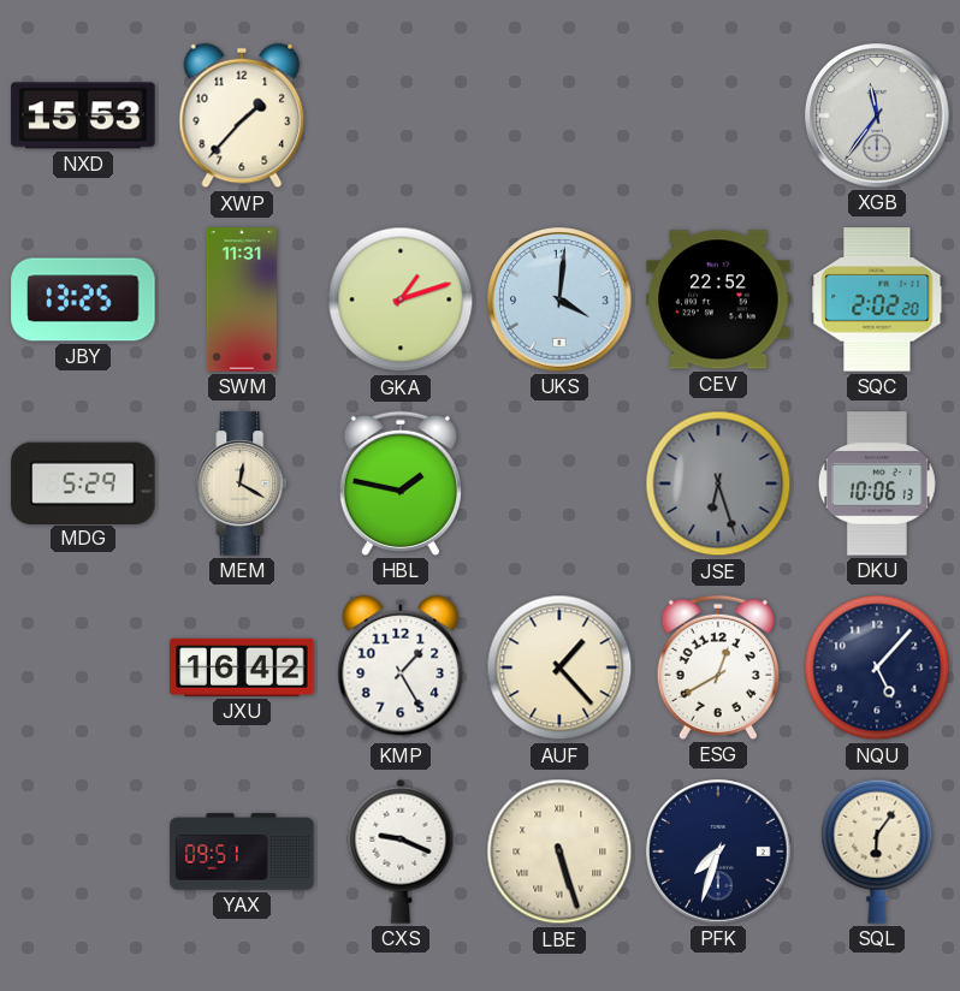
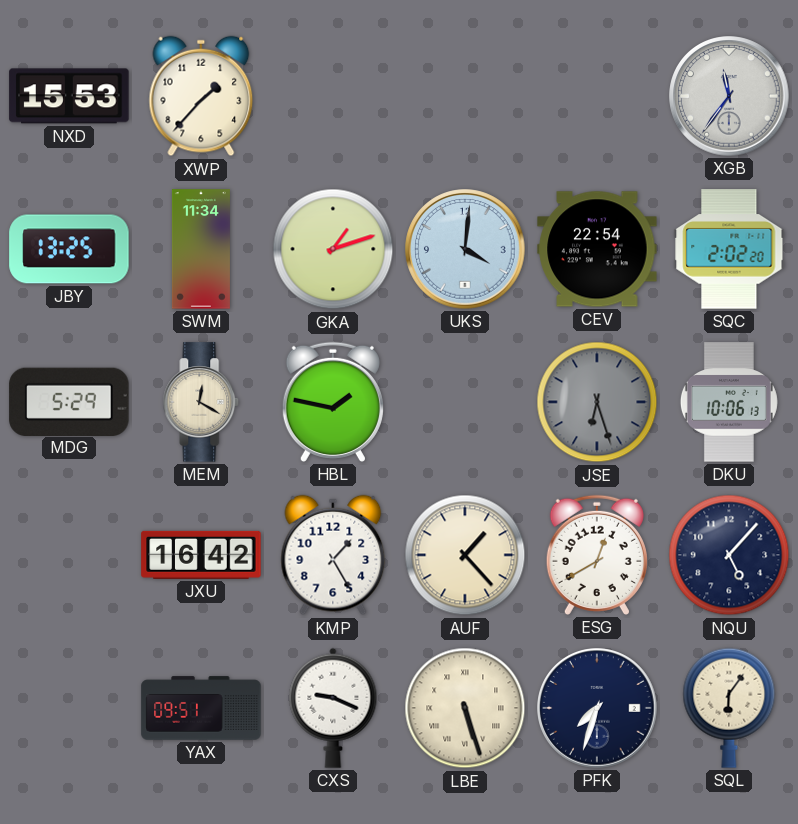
SWM: 11:31 -> 11:34
CEV: 22:52 -> 22:54
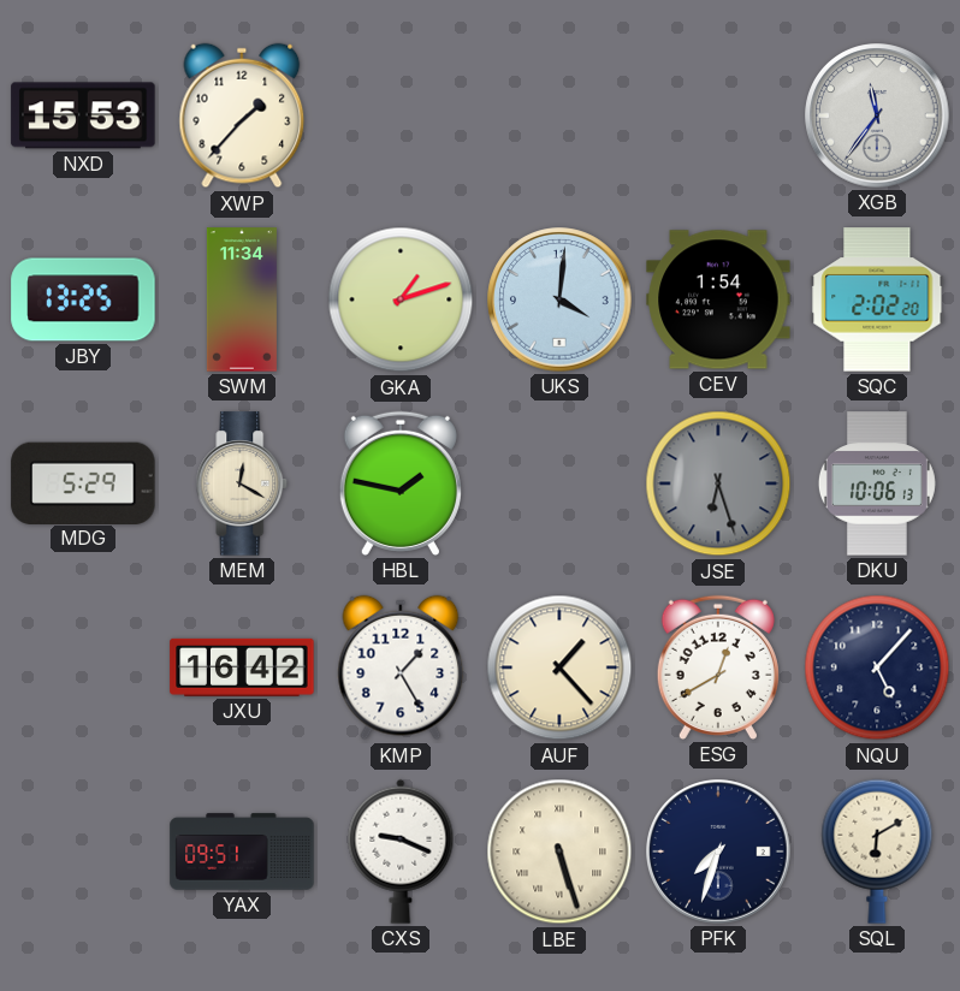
CEV: 22:54 -> 1:54
SQL: 6:06 -> 6:10
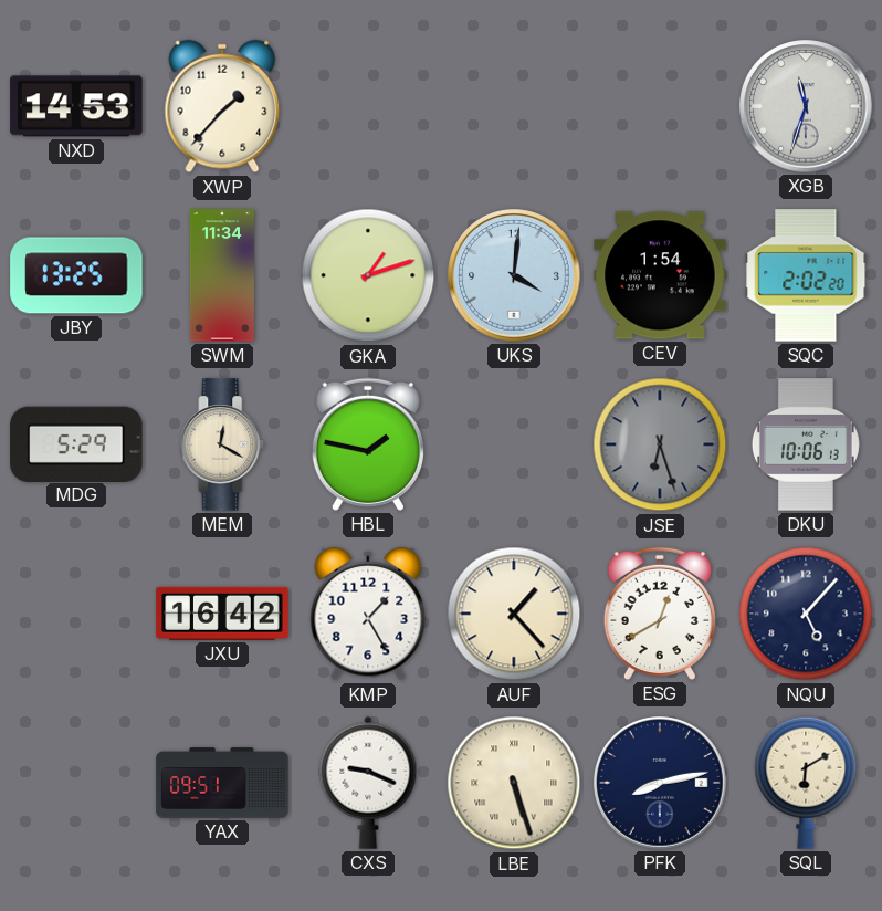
NXD: 15:53 -> 14:53
XGB: 11:36 -> 11:33
PFK: 7:33 -> 8:13
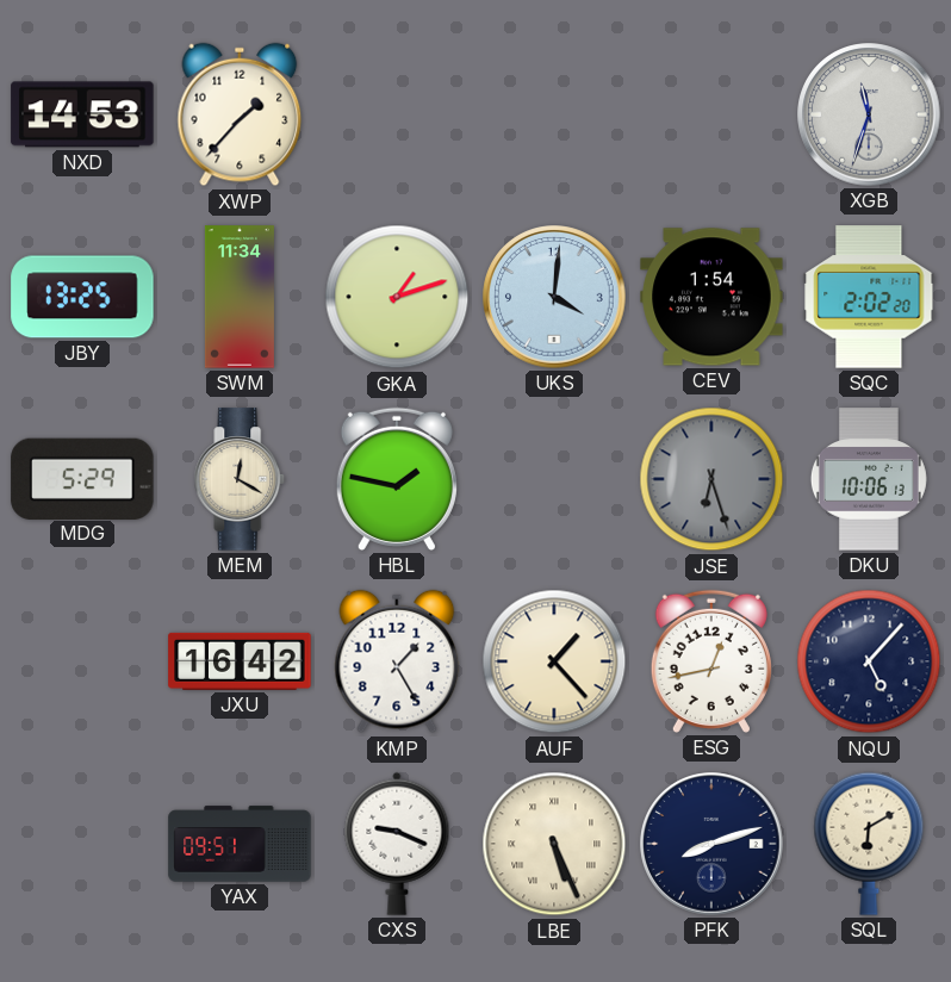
ESG: 12:40 -> 12:43
LBE: 5:27 -> 5:26
PFK: 8:13 -> 8:12
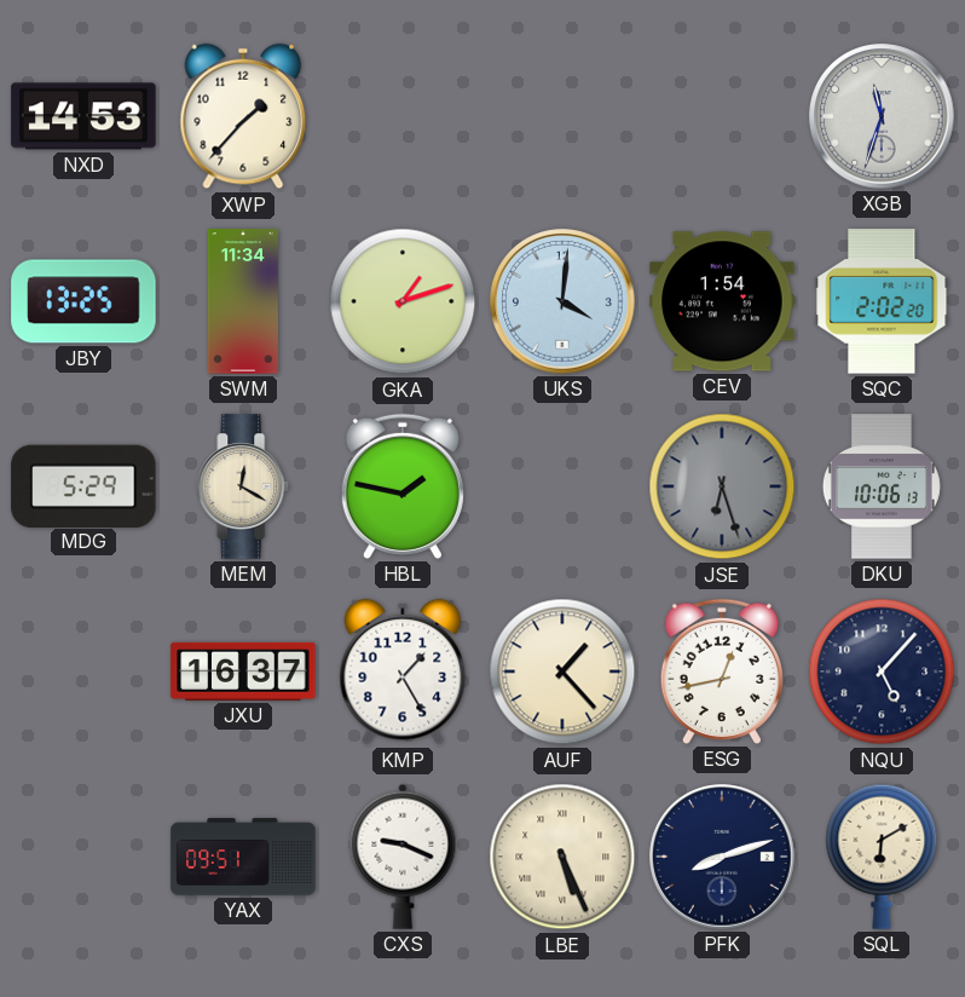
JXU: 16:42 -> 16:37
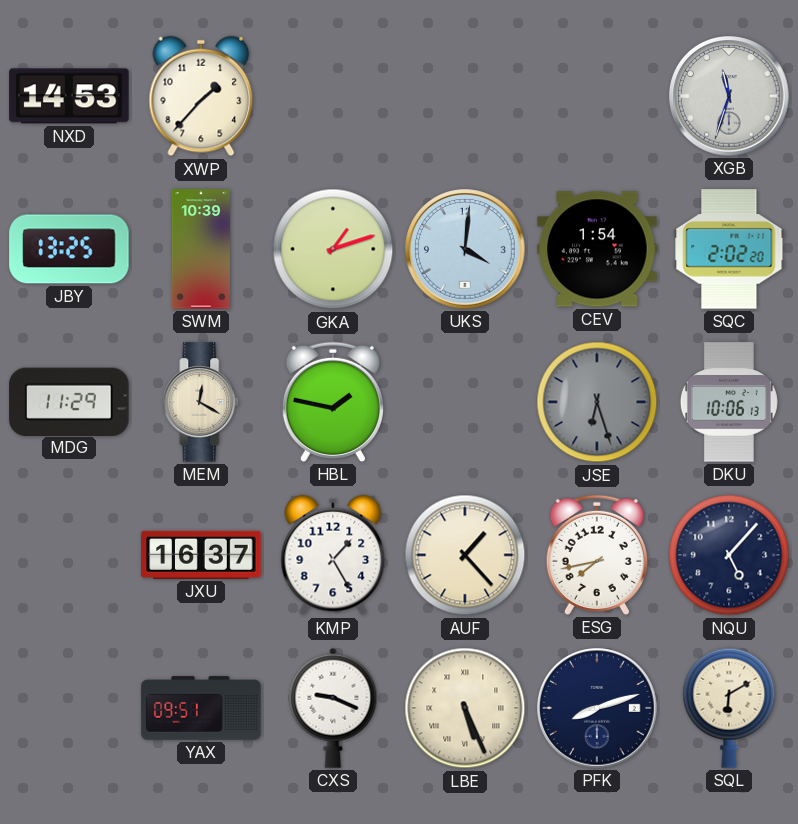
SWM: 11:34 -> 10:39
MDG: 5:29 -> 11:29
ESG: 12:43 -> 7:43
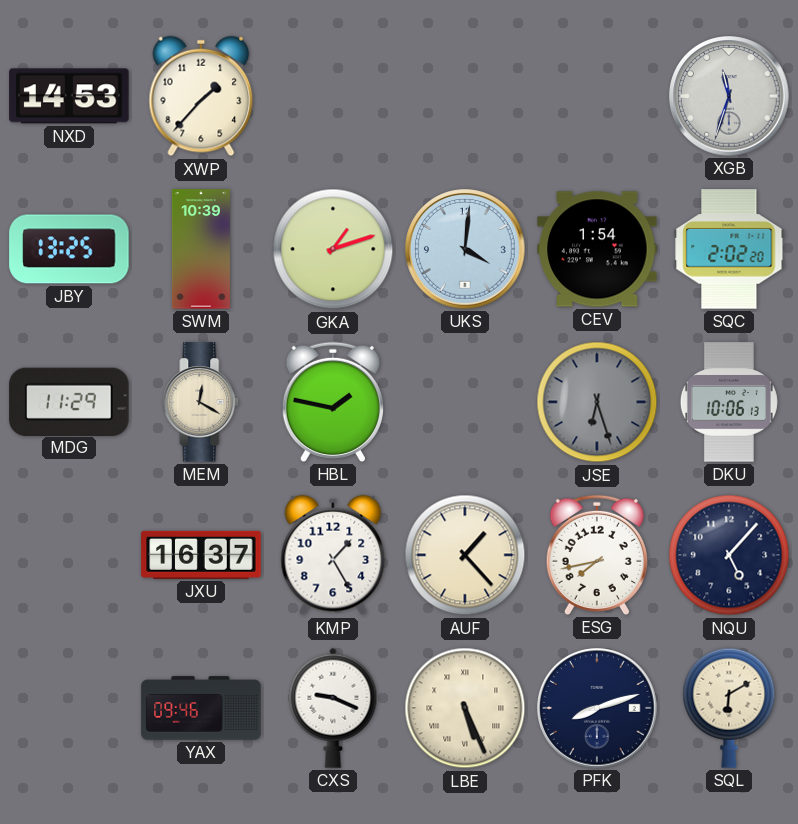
YAX: 09:51 -> 09:46
